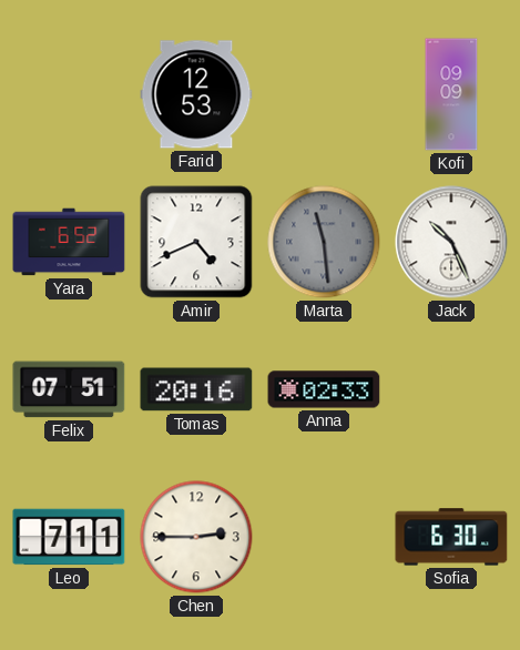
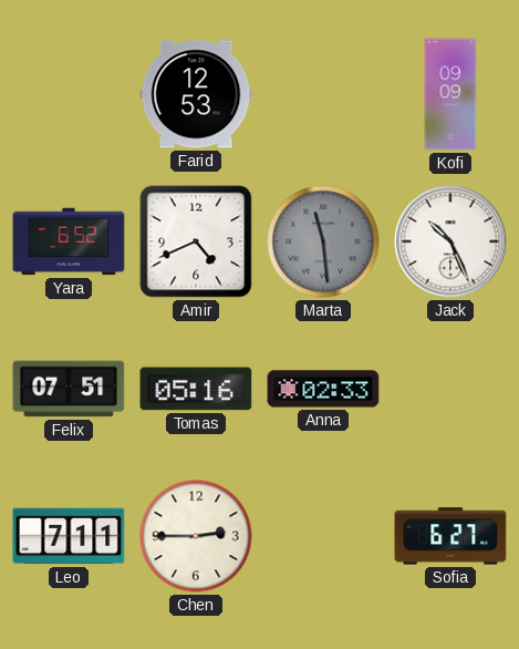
Tomas: 20:16 -> 05:16
Sofia: 6:30 -> 6:27
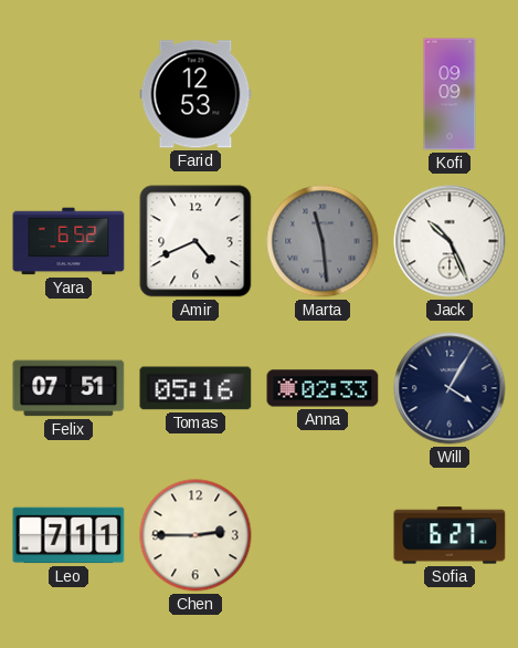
Will: none -> 4:05
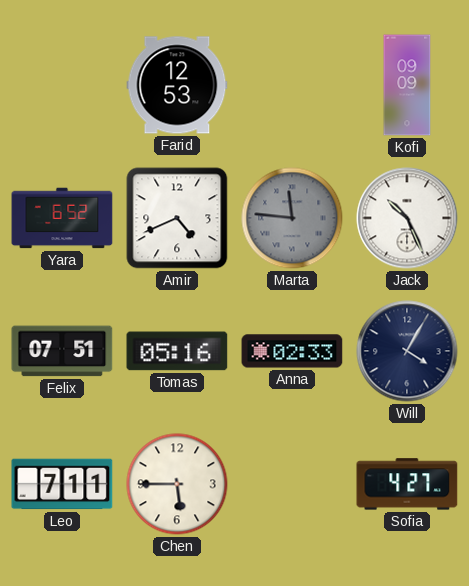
Marta: 11:29 -> 11:46
Chen: 2:45 -> 5:45
Sofia: 6:27 -> 4:27
